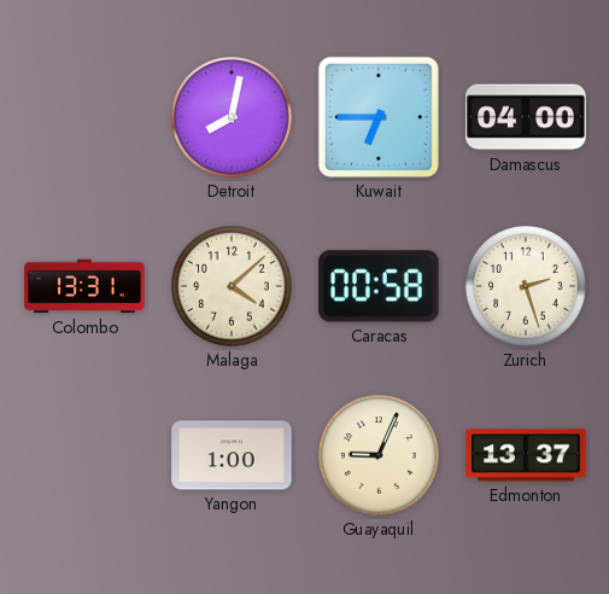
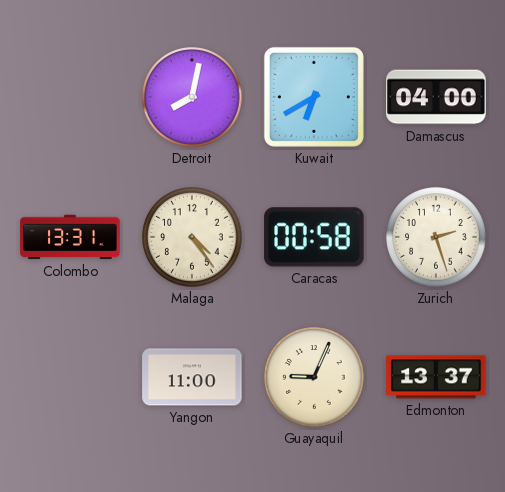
Kuwait: 6:45 -> 6:40
Malaga: 4:08 -> 4:24
Yangon: 1:00 -> 11:00
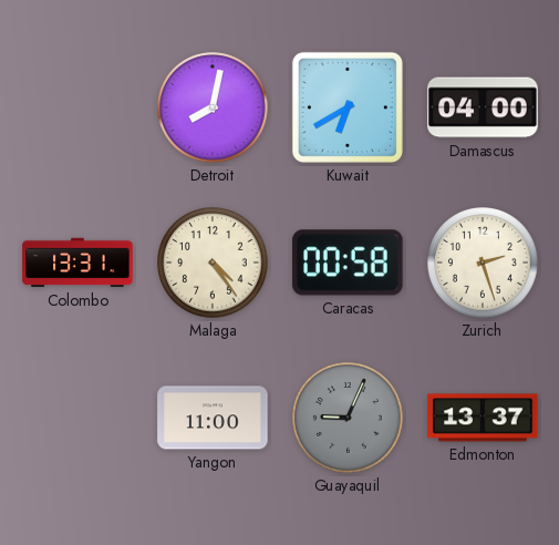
Guayaquil dial: cream -> grey
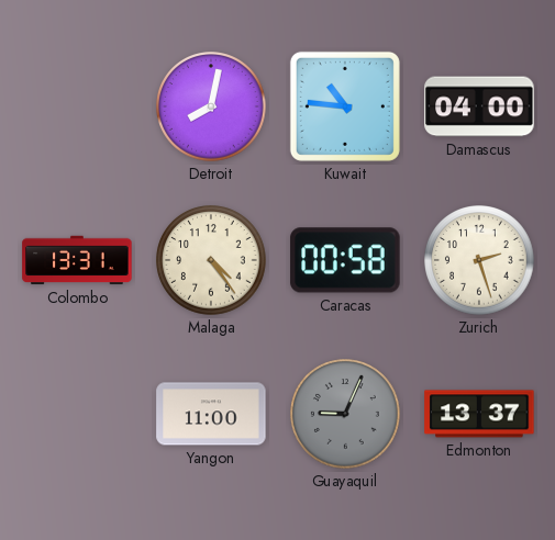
Kuwait: 6:40 -> 10:46
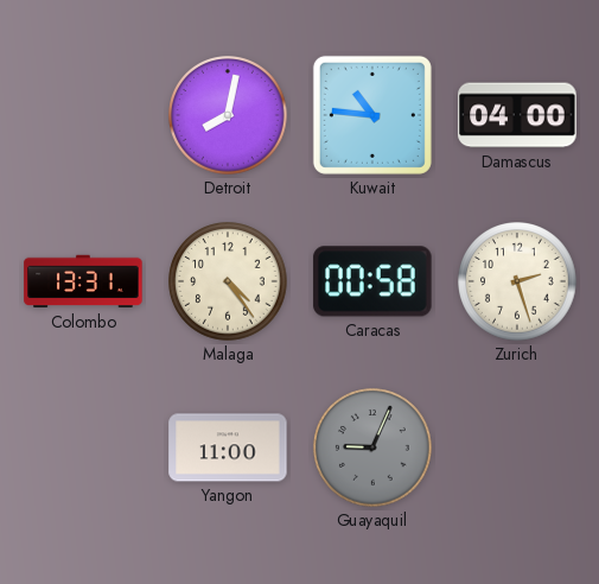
Edmonton: 13:37 -> none
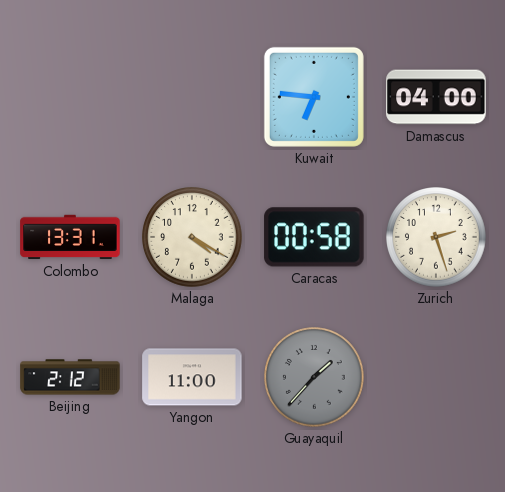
Detroit: 8:02 -> none
Kuwait: 10:46 -> 6:46
Malaga: 4:24 -> 4:20
Beijing: none -> 2:12
Guayaquil: 9:04 -> 1:37
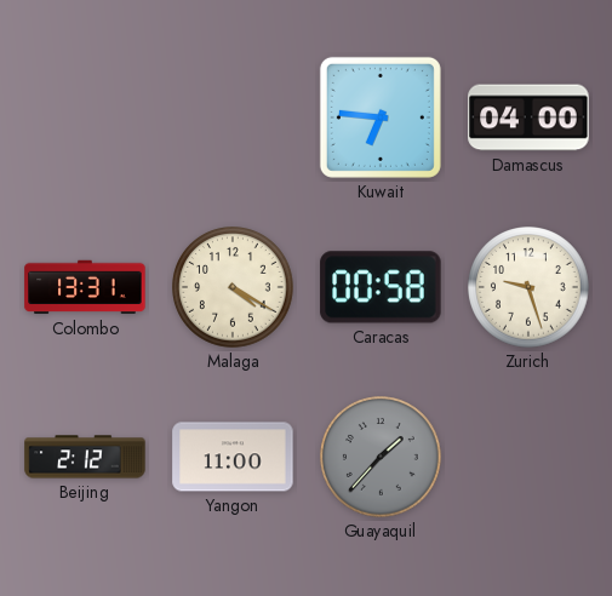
Zurich: 2:27 -> 9:27
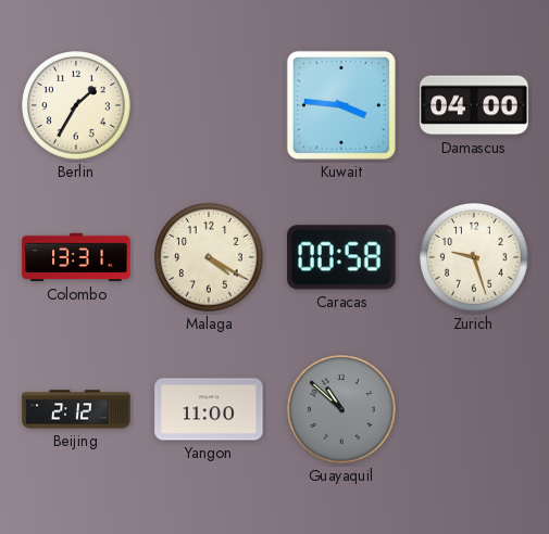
Berlin: none -> 1:35
Kuwait: 6:46 -> 3:46
Guayaquil: 1:37 -> 10:52
